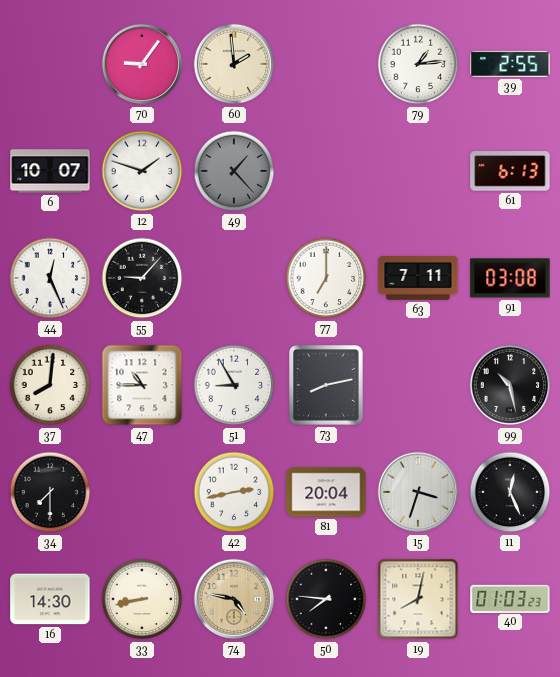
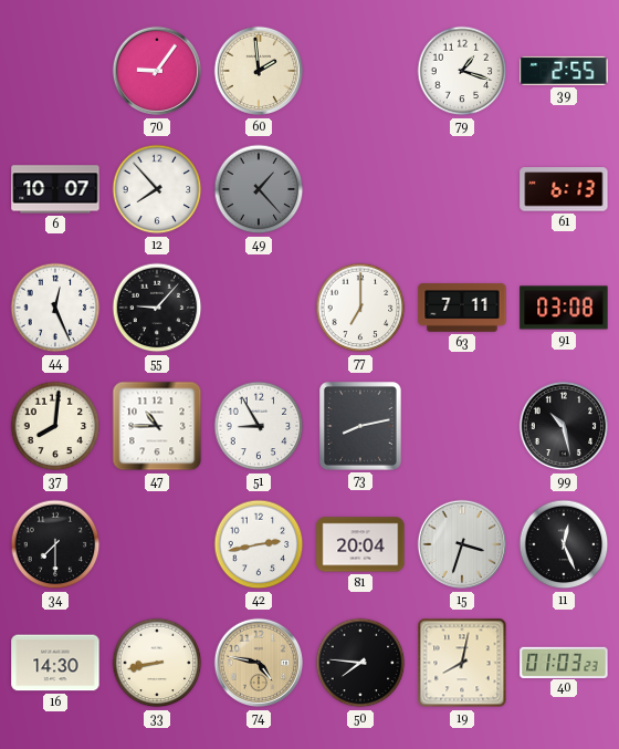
79: 1:14 -> 1:18
12: 1:48 -> 7:53
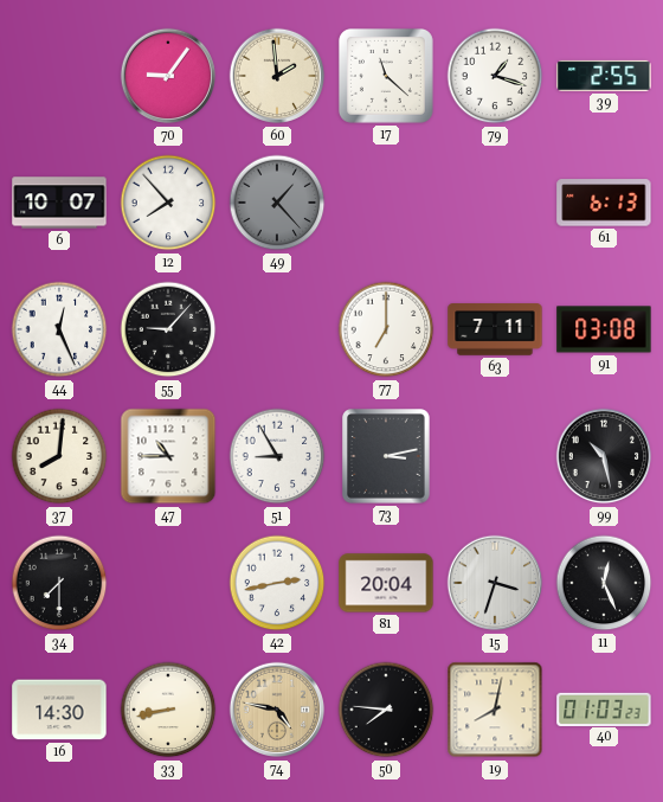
17: none -> 11:22
73: 8:13 -> 3:13
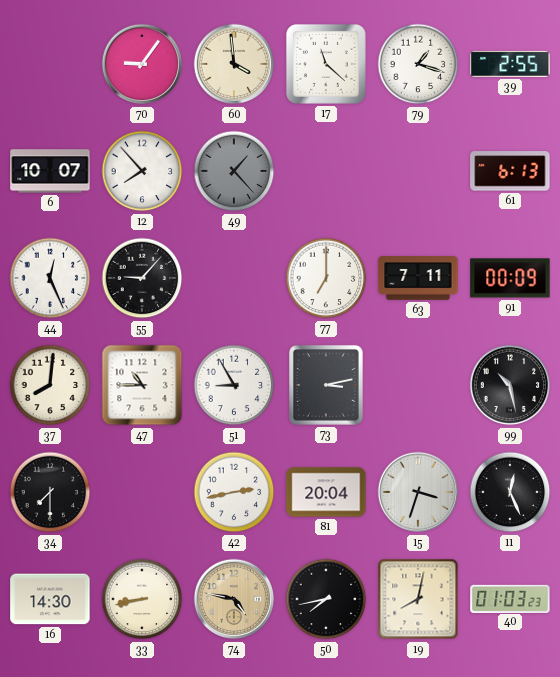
60: 1:59 -> 3:59
91: 03:08 -> 00:09
50: 7:46 -> 7:43
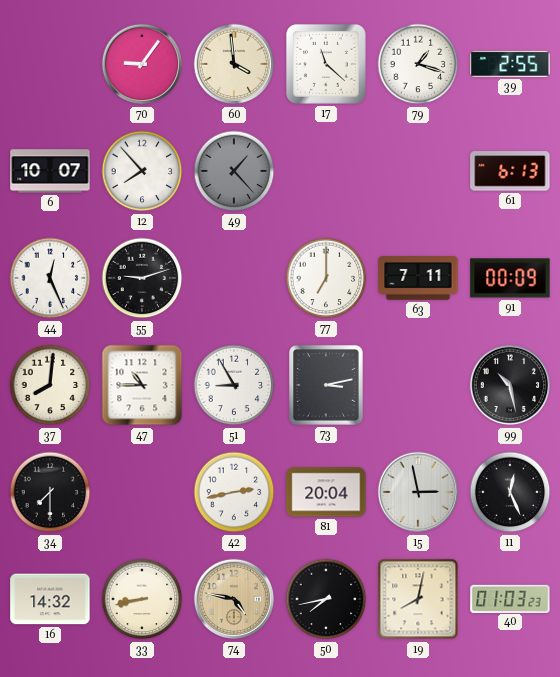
55: 9:07 -> 9:12
15: 3:33 -> 2:58
16: 14:30 -> 14:32
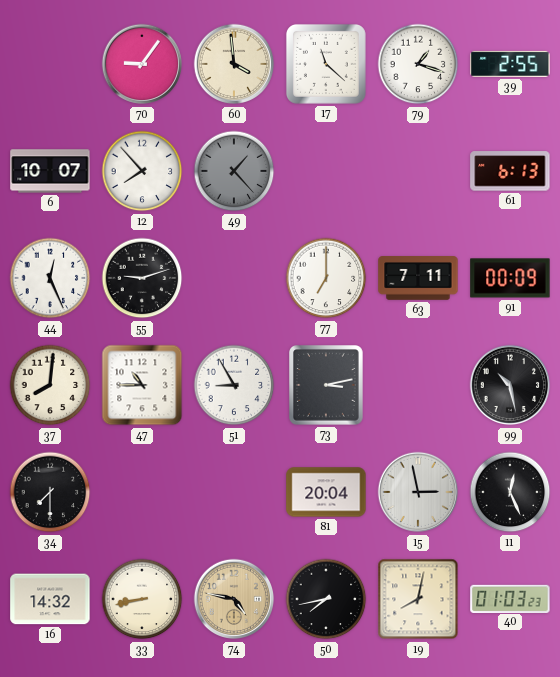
42: 2:43 -> none
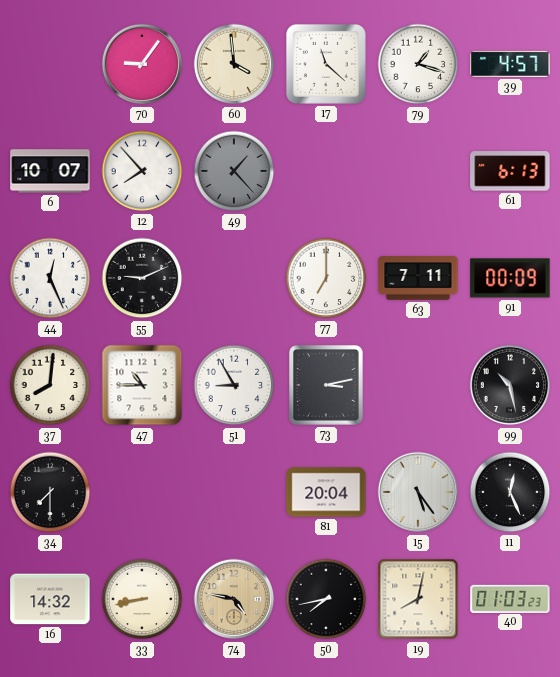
39: 2:55 -> 4:57
55: 9:12 -> 9:11
15: 2:58 -> 5:24
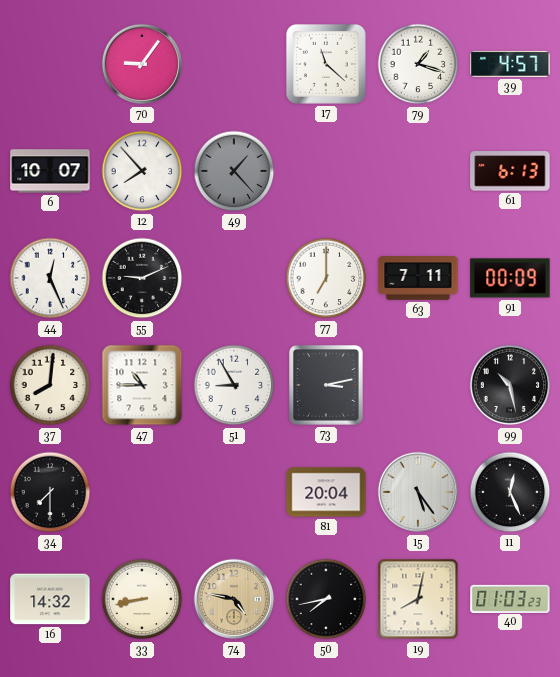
60: 3:59 -> none
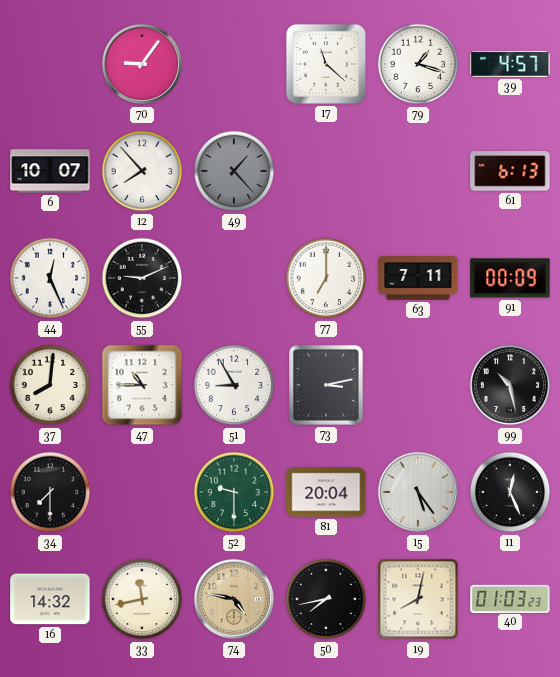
52: none -> 9:30
33: 8:43 -> 11:43
